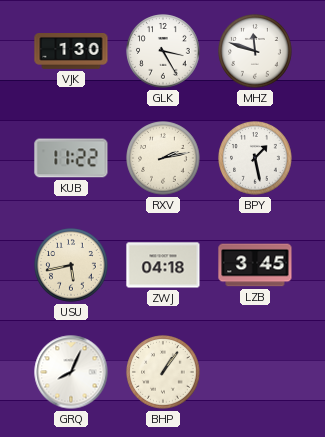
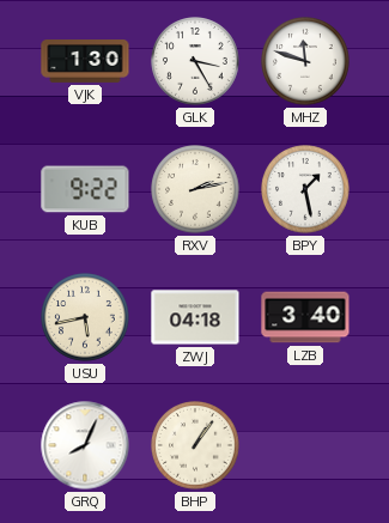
KUB: 11:22 -> 9:22
LZB: 3:45 -> 3:40
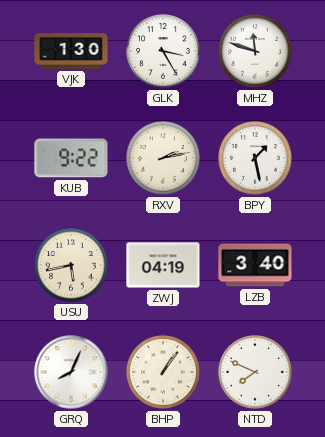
ZWJ: 04:18 -> 04:19
NTD: none -> 7:49
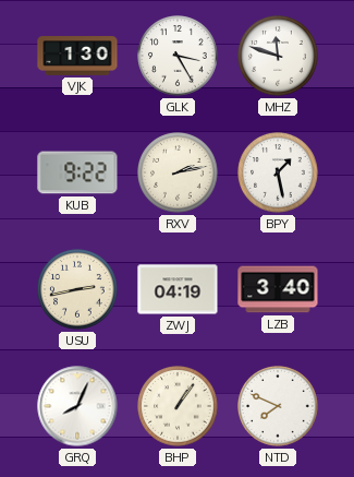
USU: 5:43 -> 2:43
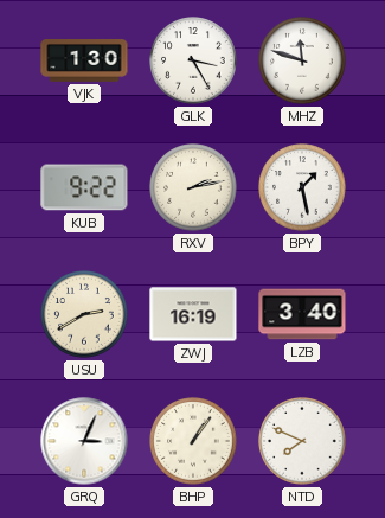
USU: 2:43 -> 2:40
ZWJ: 04:19 -> 16:19
GRQ: 8:04 -> 3:04
